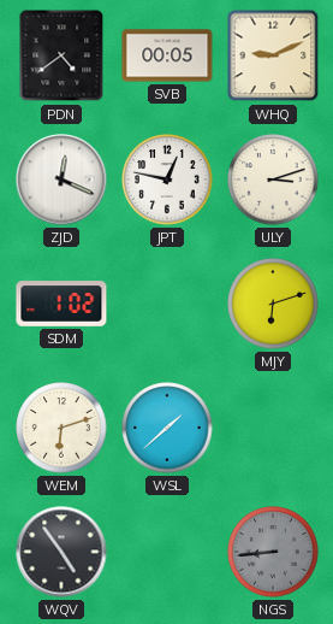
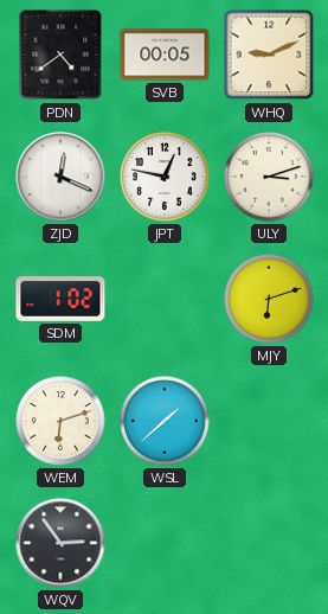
WQV: 4:54 -> 2:54
NGS: 8:44 -> none
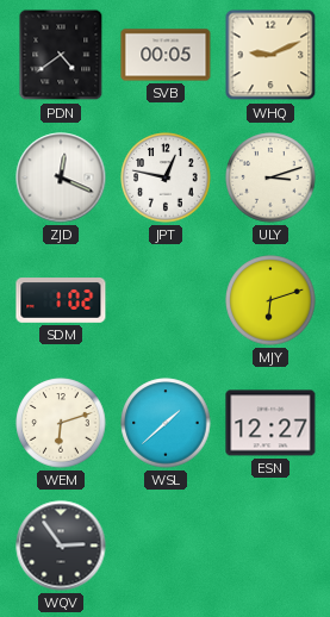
ESN: none -> 12:27
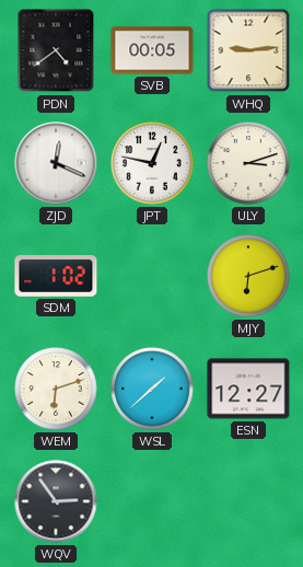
WHQ: 9:11 -> 9:14
